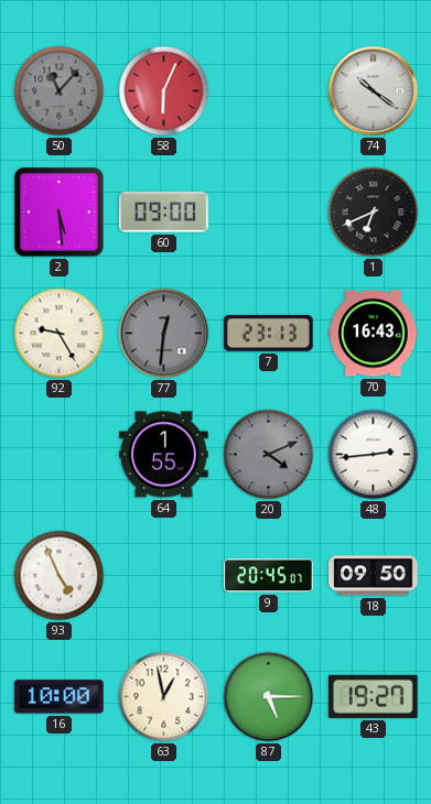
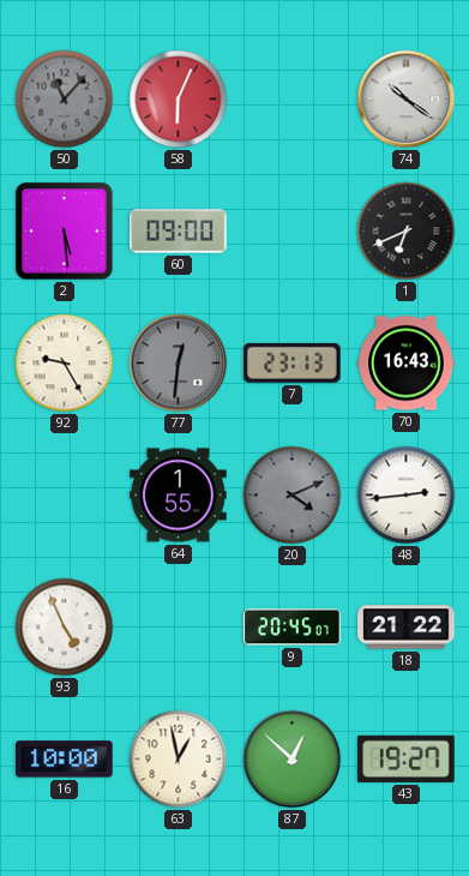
18: 09:50 -> 21:22
87: 5:15 -> 12:52
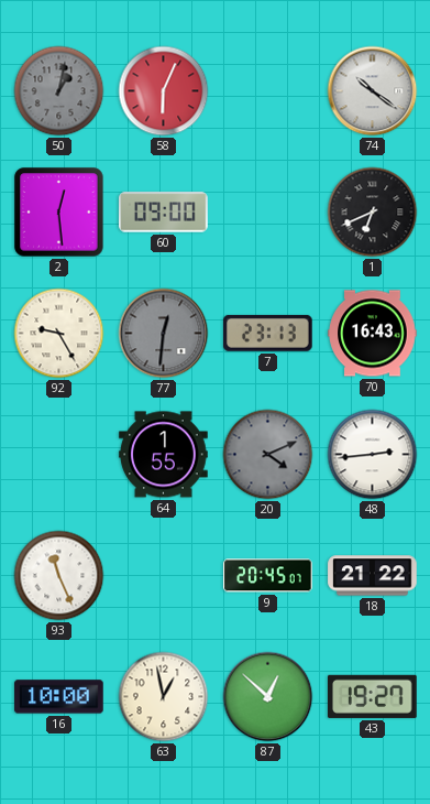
50: 11:07 -> 1:02
2: 5:29 -> 12:29
93: 4:56 -> 11:26
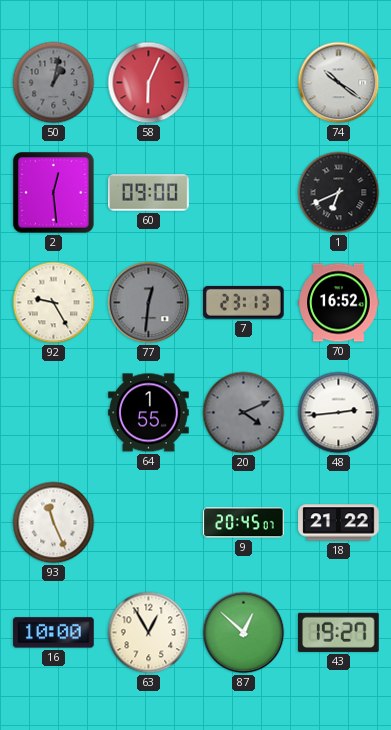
70: 16:43 -> 16:52
63: 12:58 -> 12:55
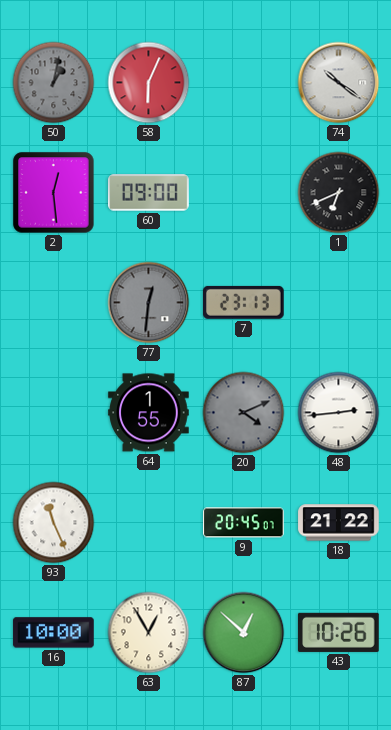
92: 9:25 -> none
70: 16:52 -> none
43: 19:27 -> 10:26
